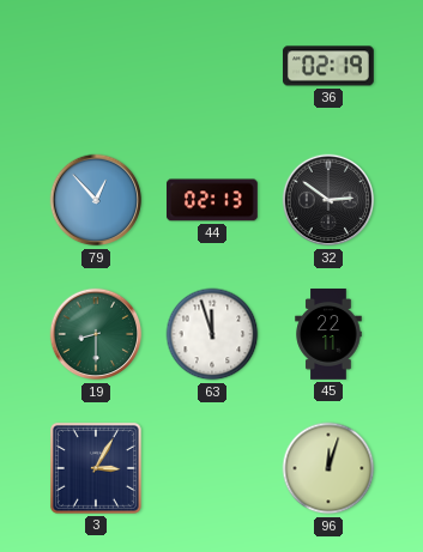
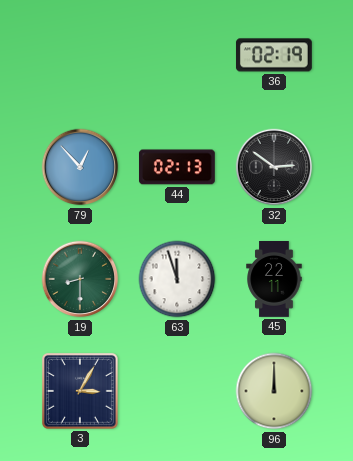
96: 12:03 -> 12:00
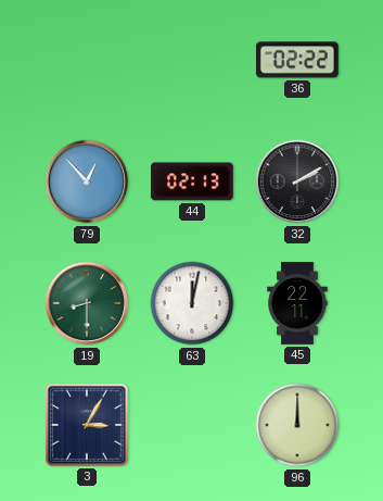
36: 02:19 -> 02:22
32: 2:51 -> 2:10
63: 11:57 -> 12:02
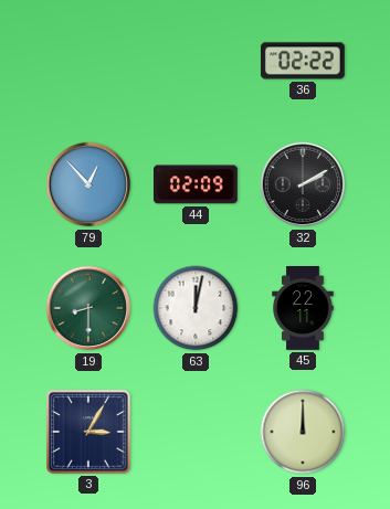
44: 02:13 -> 02:09
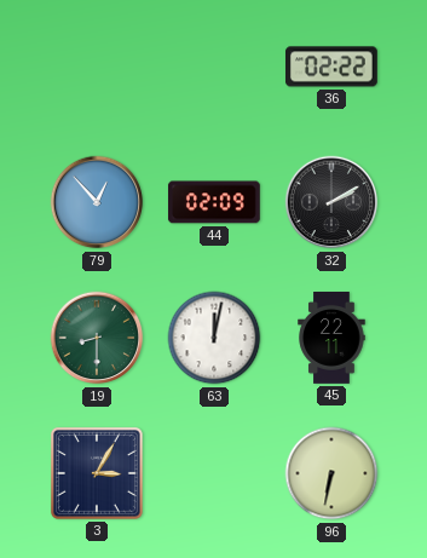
96: 12:00 -> 6:32
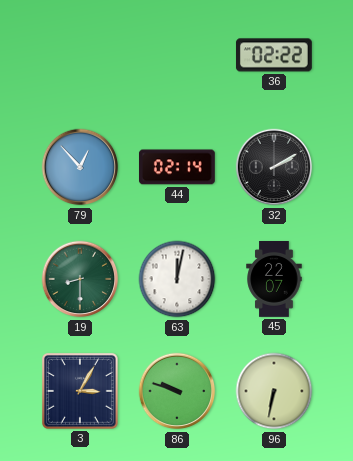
44: 02:09 -> 02:14
45: 22:11 -> 22:07
86: none -> 9:48
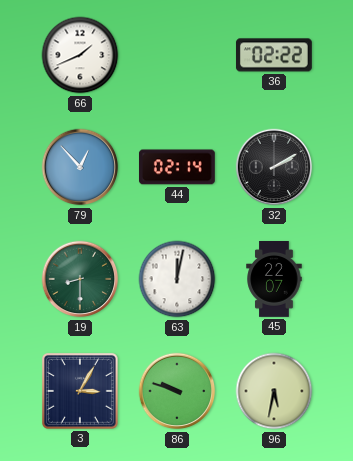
66: none -> 1:41
96: 6:32 -> 5:32
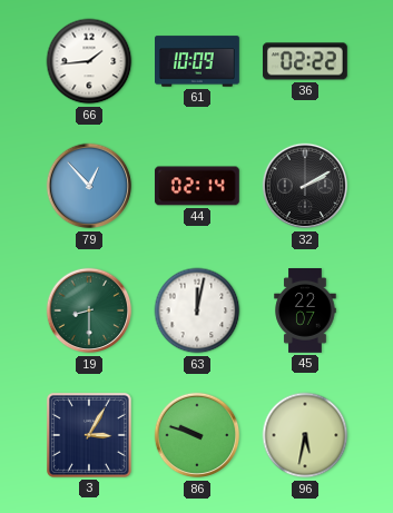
66: 1:41 -> 1:44
61: none -> 10:09
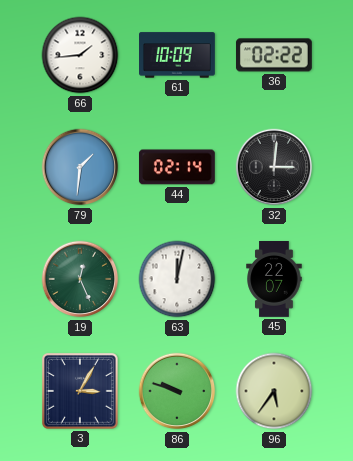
79: 12:53 -> 1:31
32: 2:10 -> 3:01
19: 8:30 -> 12:26
96: 5:32 -> 5:36
